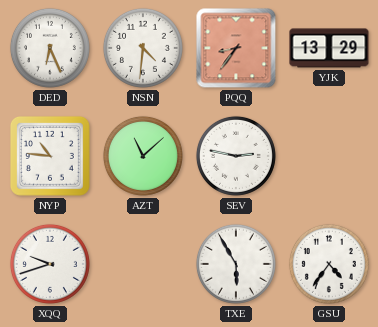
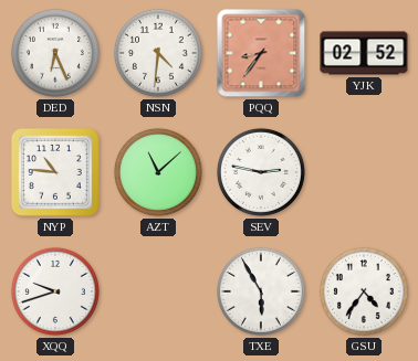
YJK: 13:29 -> 02:52
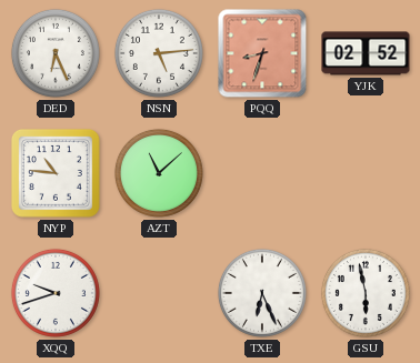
NSN: 4:31 -> 5:14
PQQ: 8:36 -> 8:33
SEV: 2:47 -> none
TXE: 5:55 -> 6:26
GSU: 4:36 -> 5:58
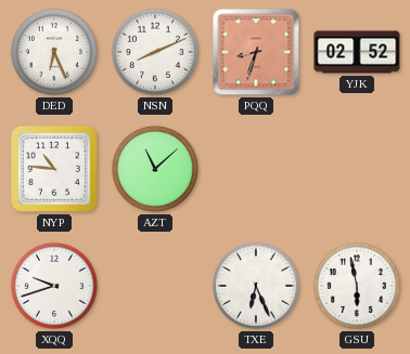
NSN: 5:14 -> 8:11
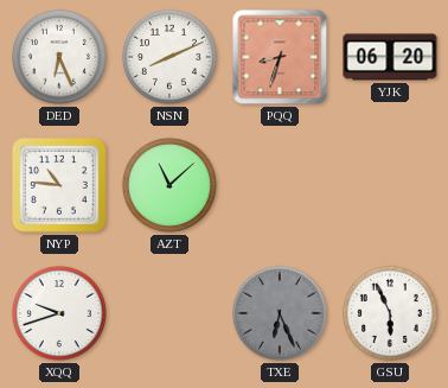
YJK: 02:52 -> 06:20
TXE dial: white -> grey
GSU: 5:58 -> 5:56
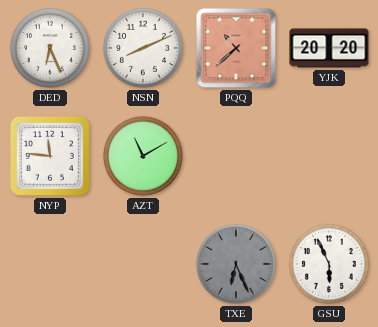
PQQ: 8:33 -> 10:38
YJK: 06:20 -> 20:20
NYP: 10:46 -> 11:46
AZT: 11:08 -> 11:10
XQQ: 9:42 -> none
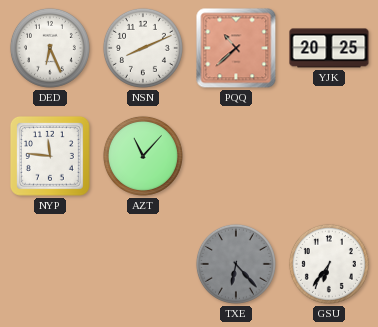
YJK: 20:20 -> 20:25
AZT: 11:10 -> 11:07
TXE: 6:26 -> 6:23
GSU: 5:56 -> 6:36
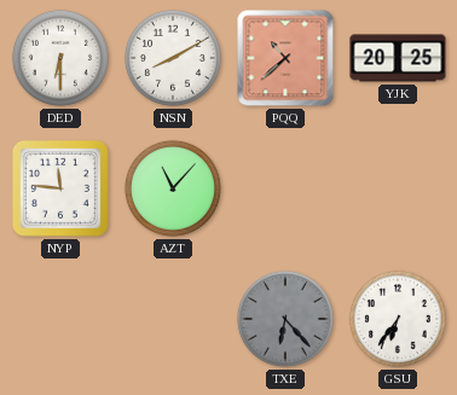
DED: 6:26 -> 6:30
NSN: 8:11 -> 8:10
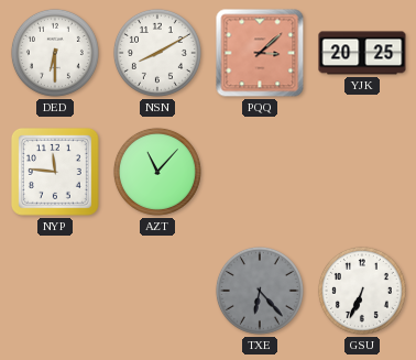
PQQ: 10:38 -> 3:08
GSU: 6:36 -> 6:34
